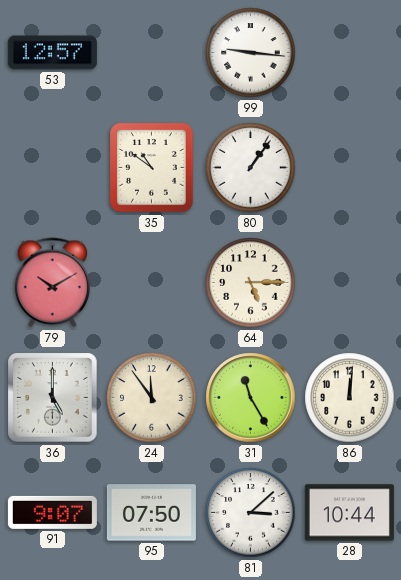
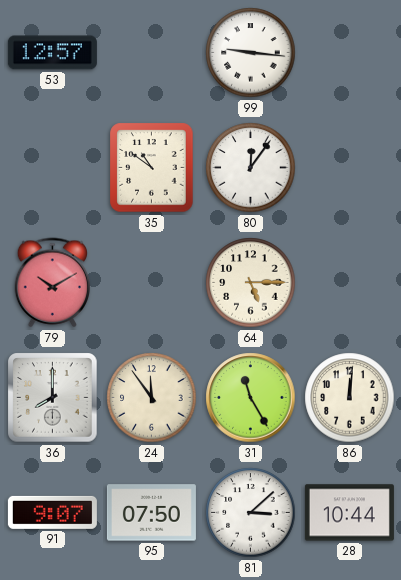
80: 1:06 -> 12:06
36: 5:00 -> 8:00
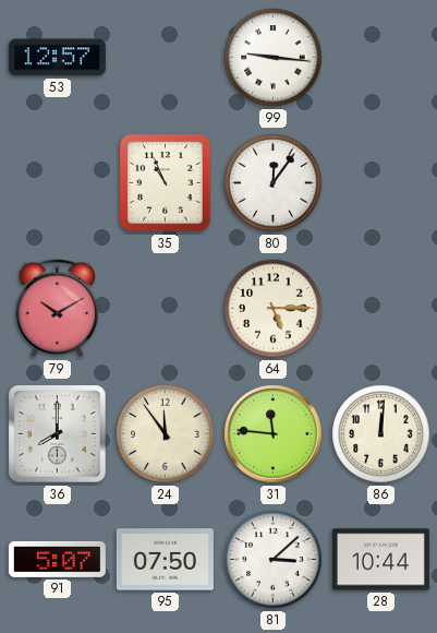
35: 10:51 -> 10:56
31: 11:25 -> 11:46
91: 9:07 -> 5:07
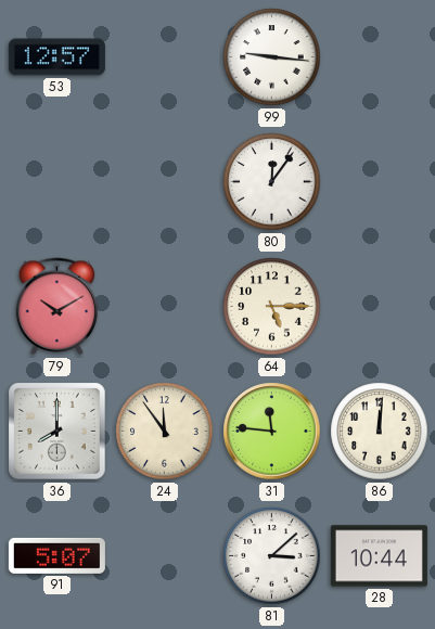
35: 10:56 -> none
95: 07:50 -> none
